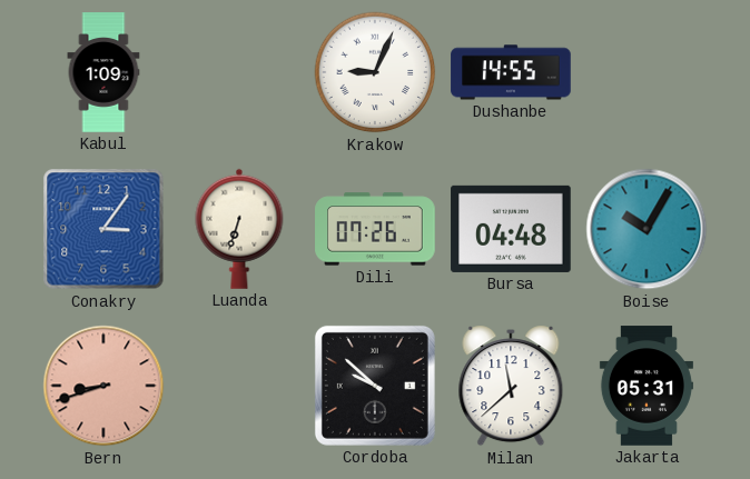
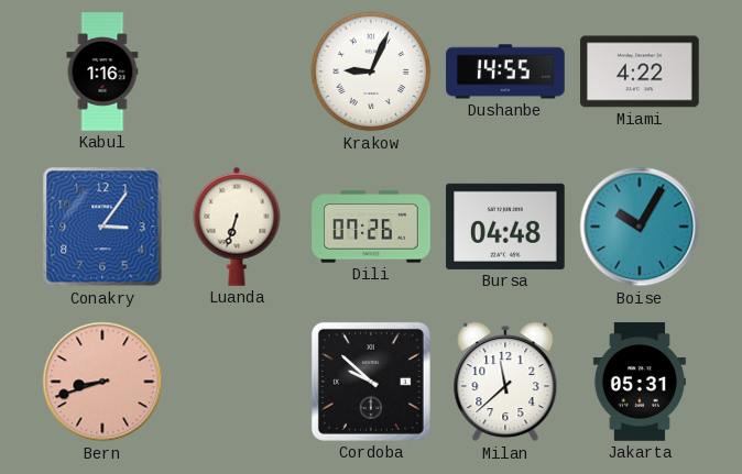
Kabul: 1:09 -> 1:16
Miami: none -> 4:22
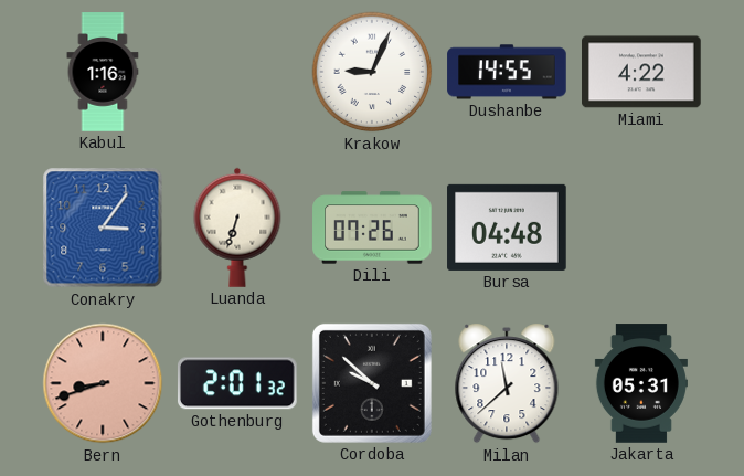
Boise: 10:05 -> none
Gothenburg: none -> 2:01
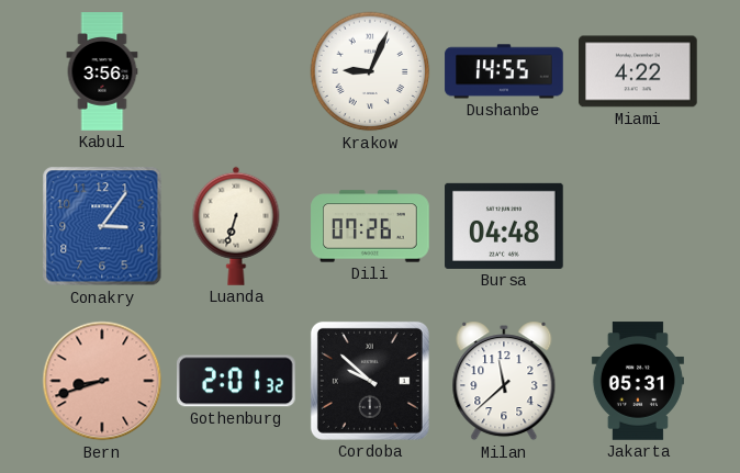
Kabul: 1:16 -> 3:56
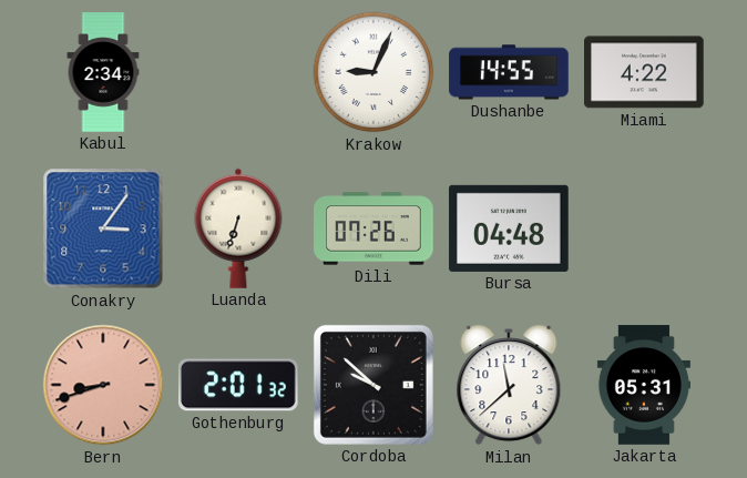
Kabul: 3:56 -> 2:34
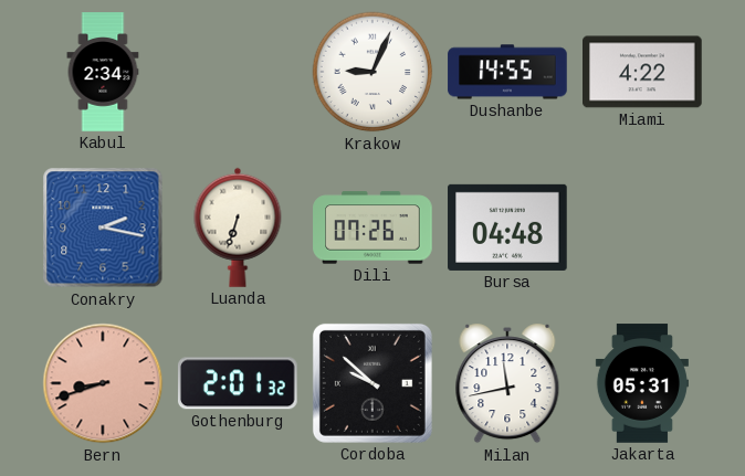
Conakry: 3:06 -> 2:17
Milan: 11:38 -> 11:43
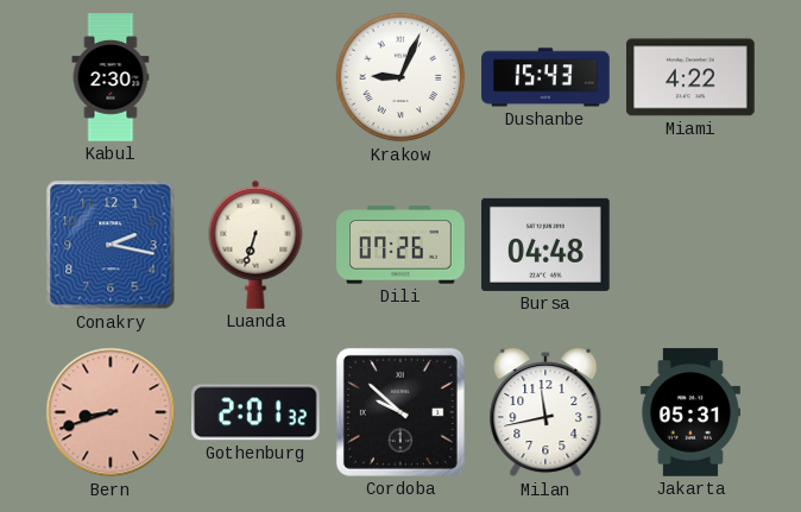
Kabul: 2:34 -> 2:30
Dushanbe: 14:55 -> 15:43
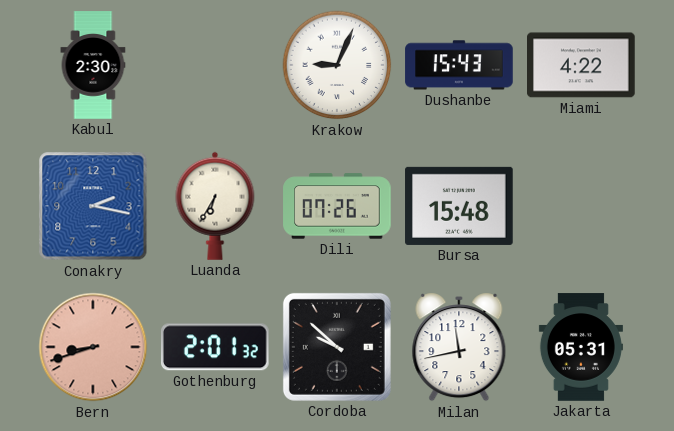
Luanda: 6:33 -> 6:35
Bursa: 04:48 -> 15:48
